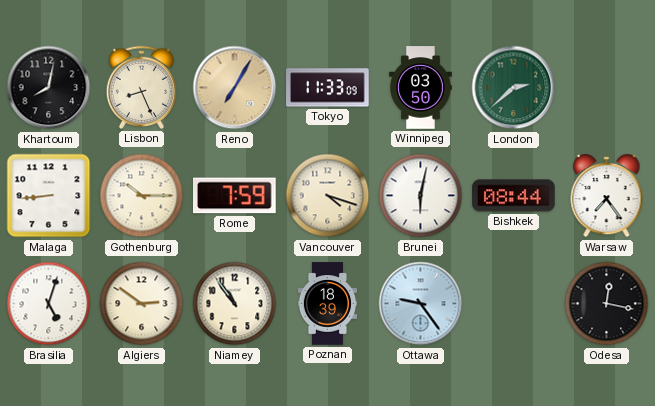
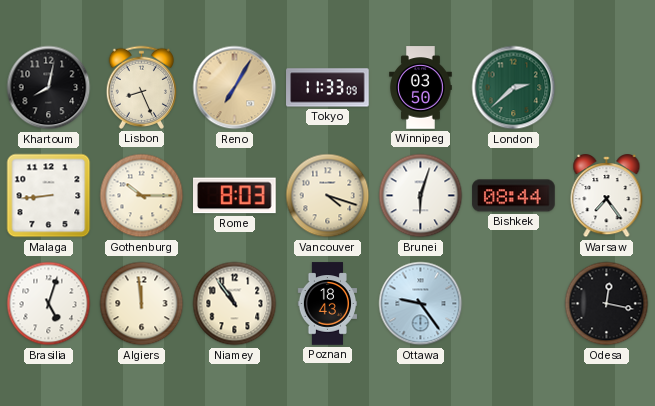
Rome: 7:59 -> 8:03
Brunei: 6:02 -> 6:03
Algiers: 2:51 -> 11:59
Poznan: 18:39 -> 18:43
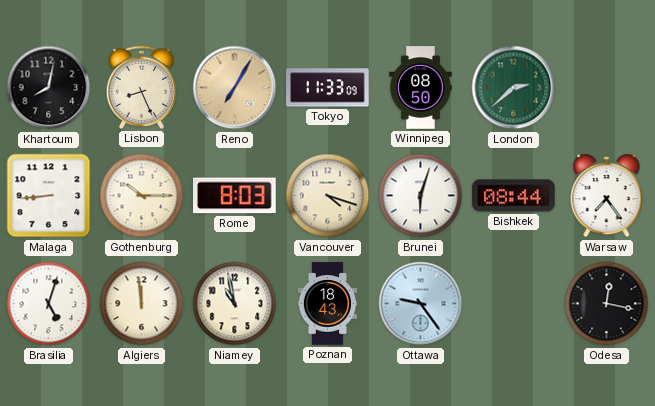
Winnipeg: 03:50 -> 08:50
Niamey: 10:54 -> 10:58
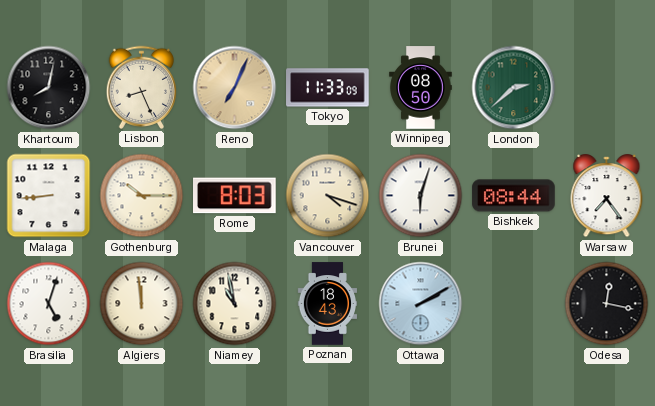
Reno: 7:05 -> 7:04
Ottawa: 9:24 -> 2:10
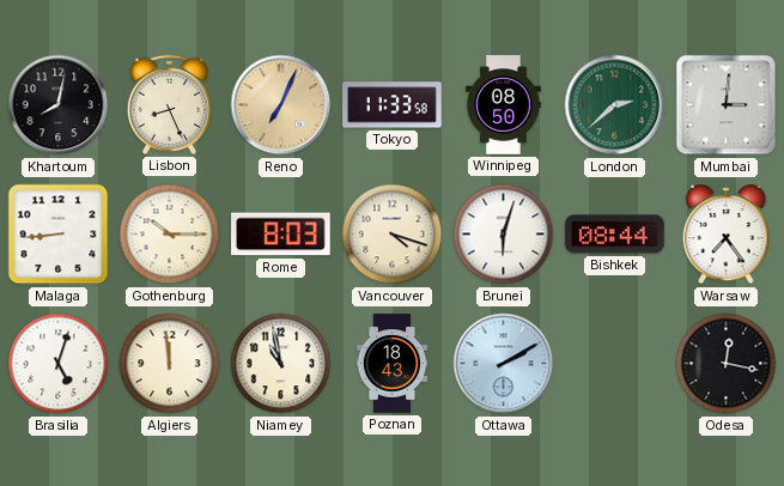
Tokyo: 11:33:09 -> 11:33:58
Mumbai: none -> 3:01
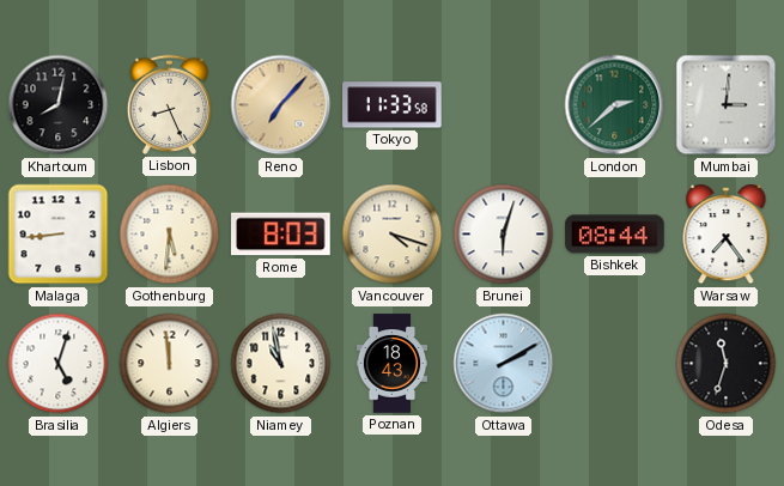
Reno: 7:04 -> 7:07
Winnipeg: 08:50 -> none
Gothenburg: 10:15 -> 5:31
Odesa: 12:17 -> 11:33
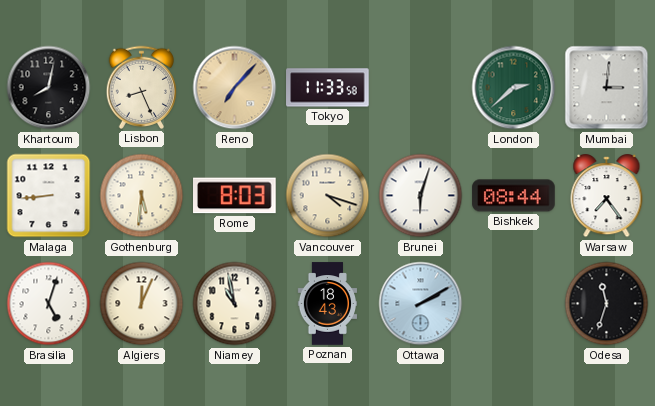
Algiers: 11:59 -> 12:04
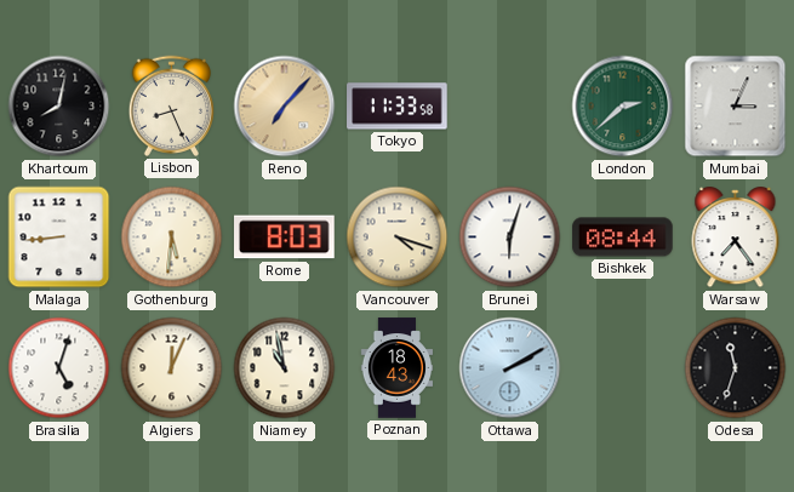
Mumbai: 3:01 -> 3:04
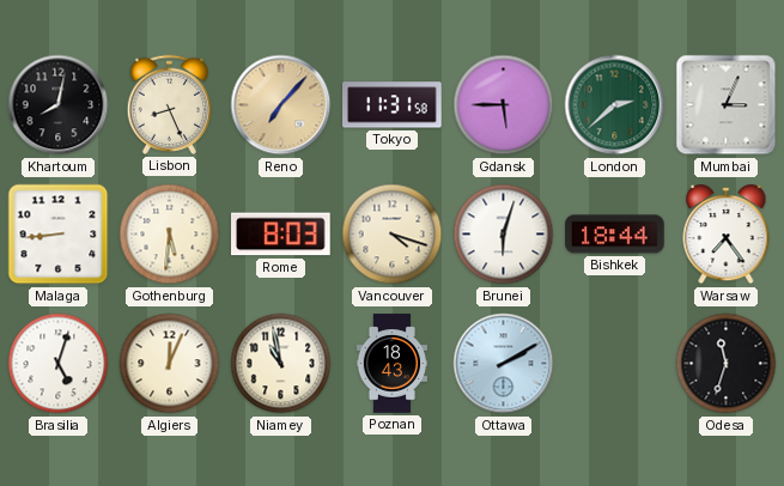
Tokyo: 11:33 -> 11:31
Gdansk: none -> 5:45
Bishkek: 08:44 -> 18:44
